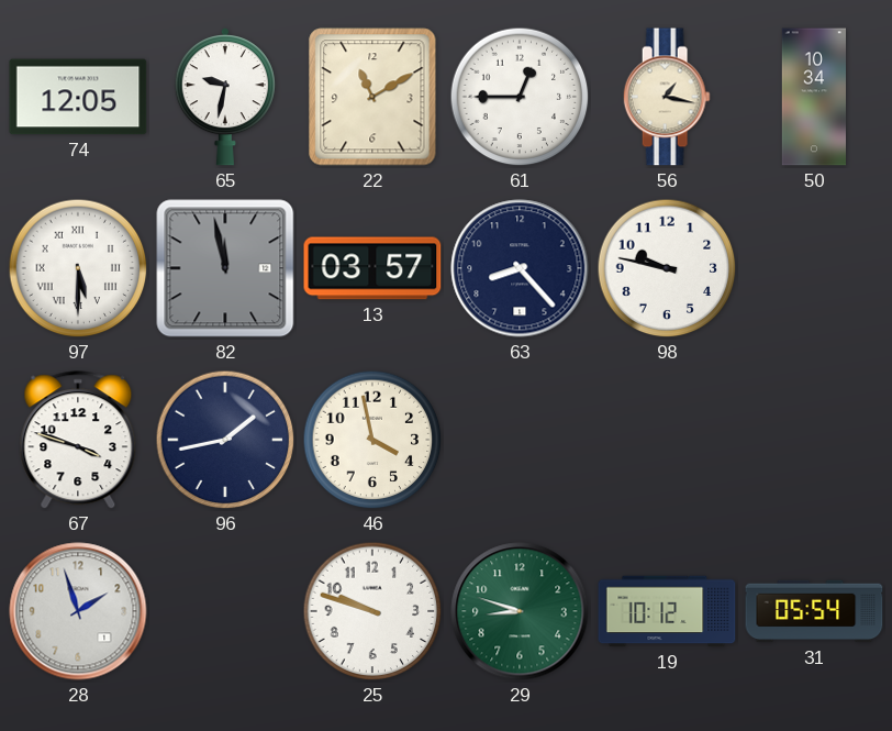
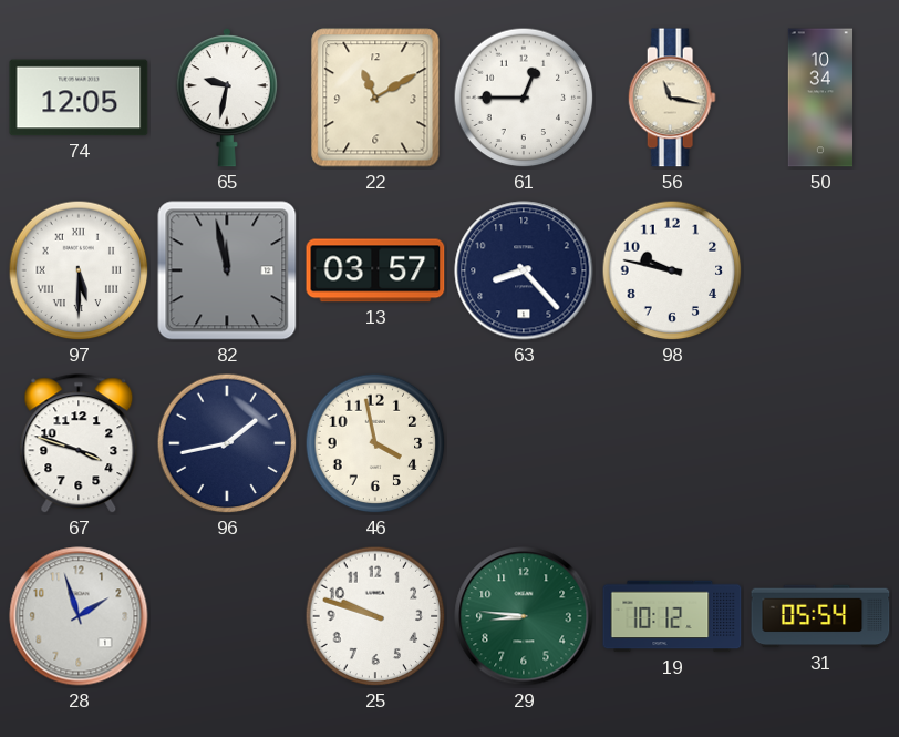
56: 1:17 -> 11:17
29: 8:48 -> 8:46
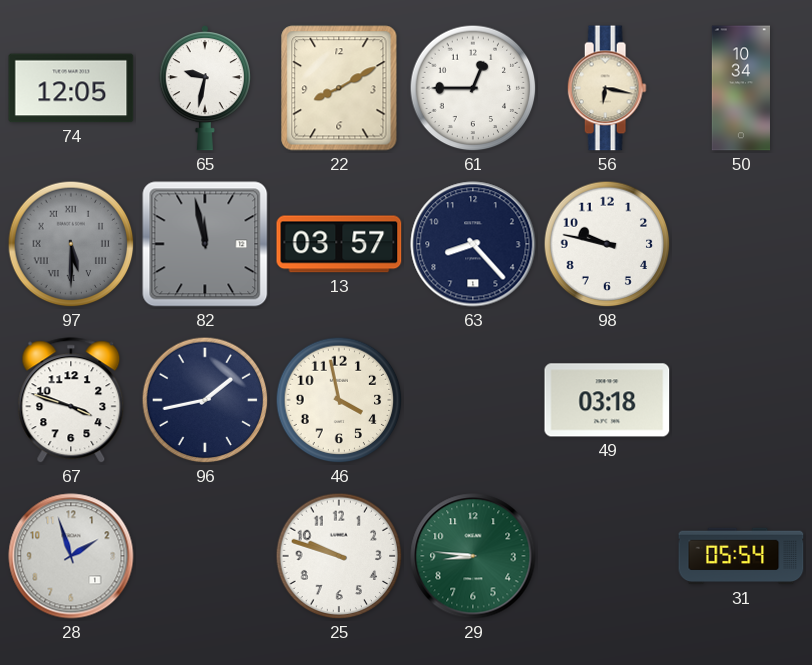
22: 11:10 -> 8:10
56: 11:17 -> 6:17
97 dial: white -> grey
49: none -> 03:18
19: 10:12 -> none
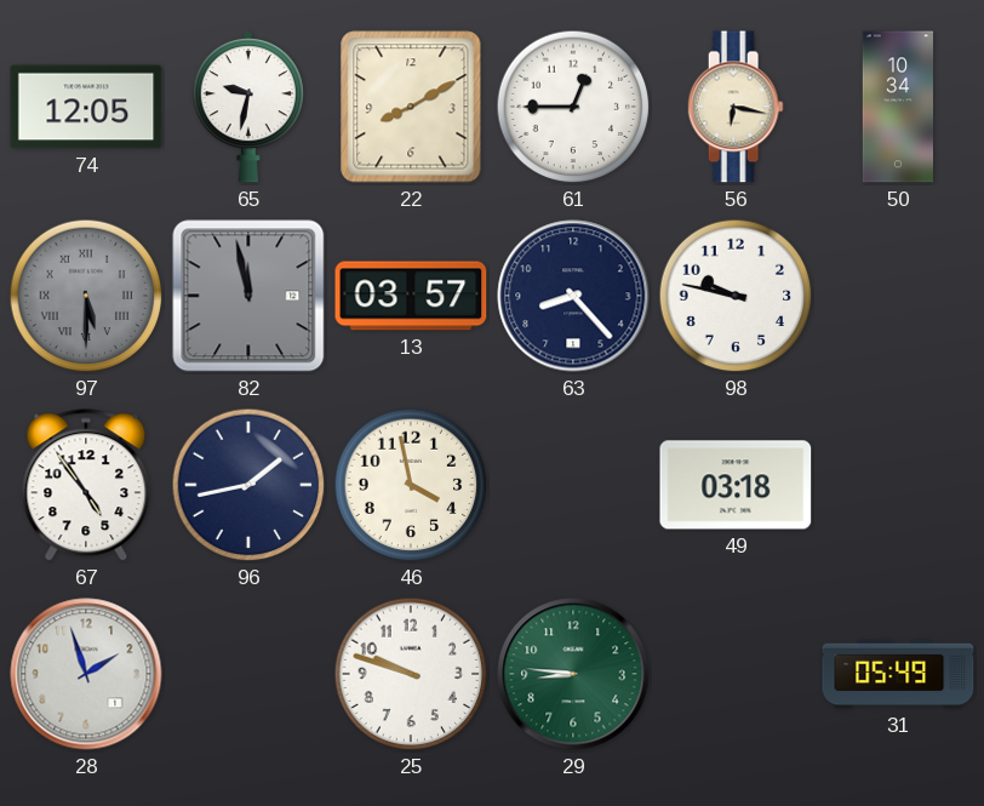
67: 3:48 -> 4:54
31: 05:54 -> 05:49
